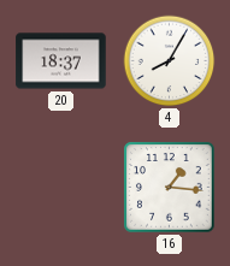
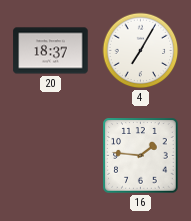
4: 8:05 -> 7:05
16: 1:16 -> 1:46
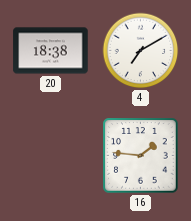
20: 18:37 -> 18:38
4: 7:05 -> 7:10
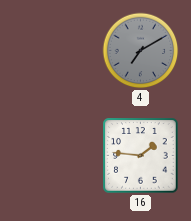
20: 18:38 -> none
4 dial: white -> grey
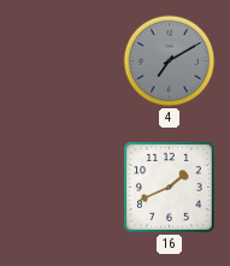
16: 1:46 -> 1:41
